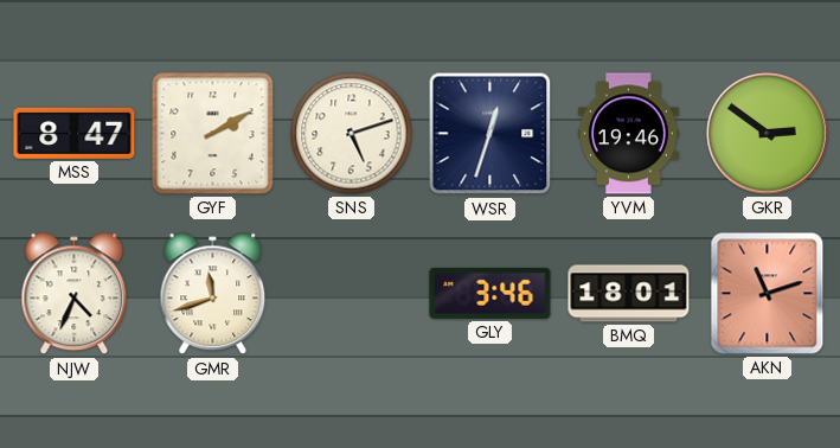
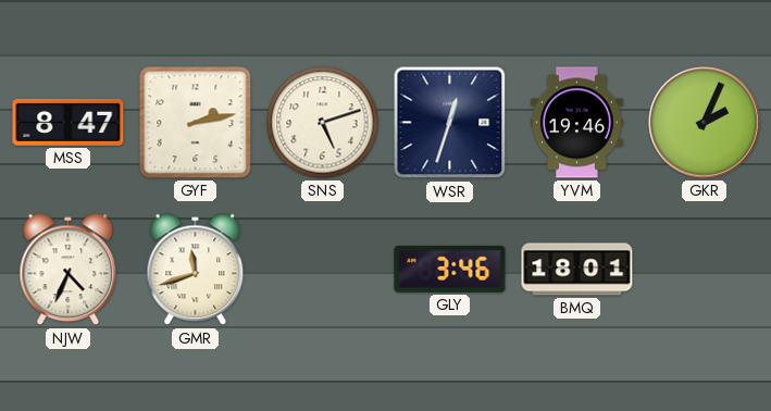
GYF: 2:10 -> 2:13
GKR: 2:51 -> 2:04
AKN: 11:12 -> none
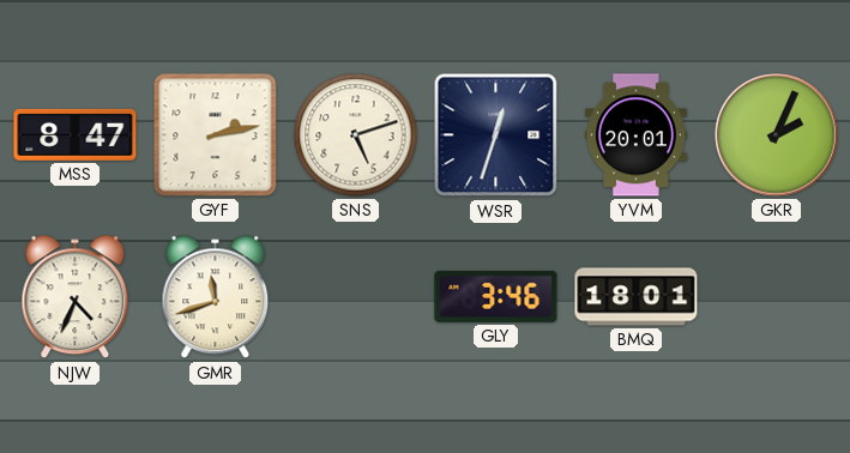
YVM: 19:46 -> 20:01
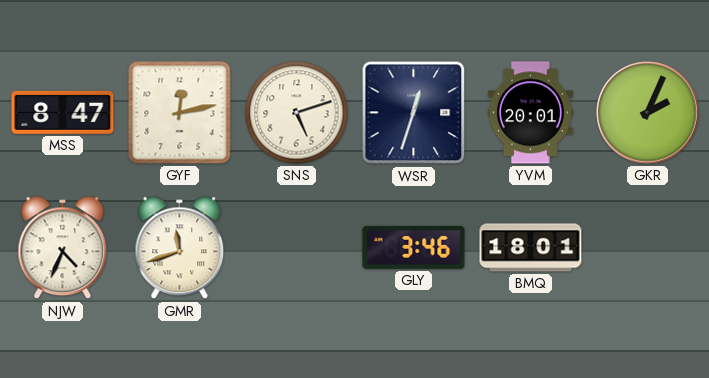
GYF: 2:13 -> 12:13
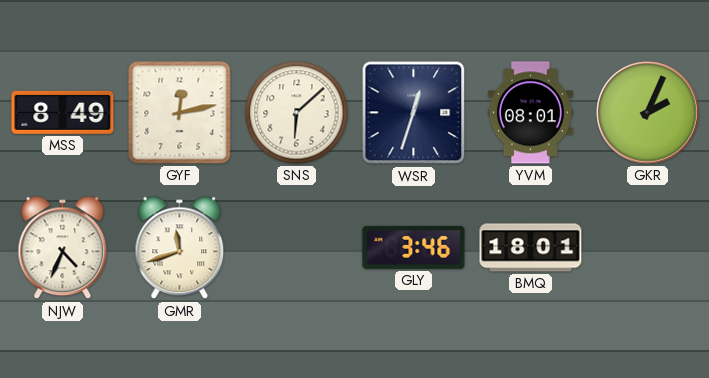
MSS: 8:47 -> 8:49
SNS: 5:12 -> 6:08
YVM: 20:01 -> 08:01
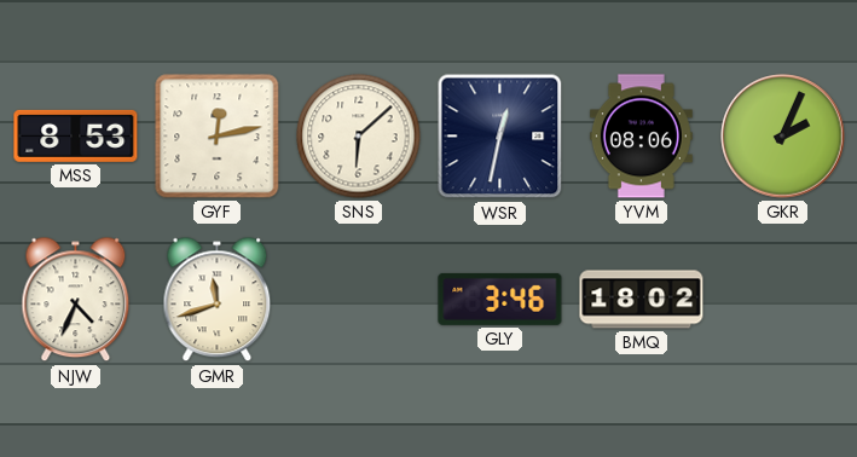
MSS: 8:49 -> 8:53
WSR: 12:33 -> 12:32
YVM: 08:01 -> 08:06
BMQ: 18:01 -> 18:02
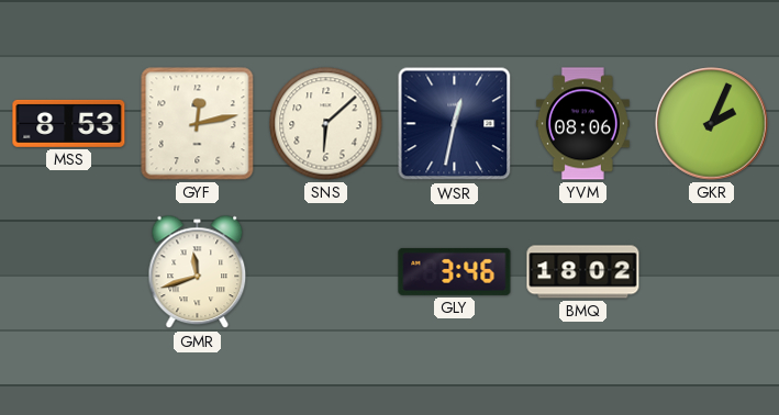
NJW: 4:34 -> none
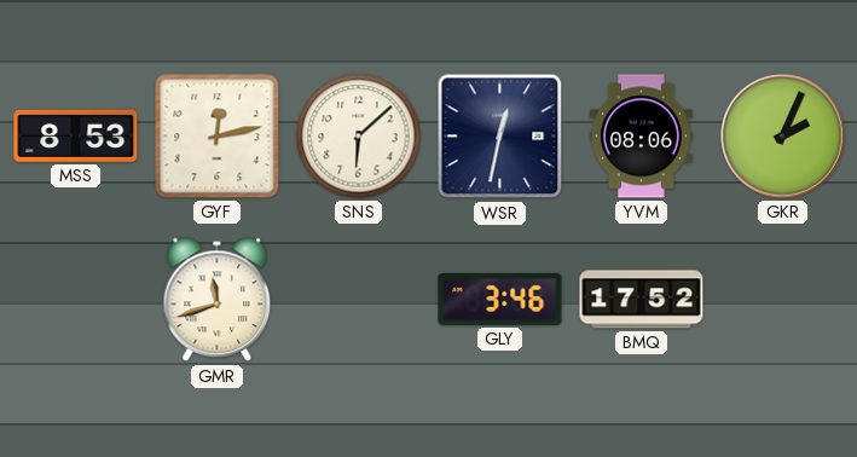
BMQ: 18:02 -> 17:52
